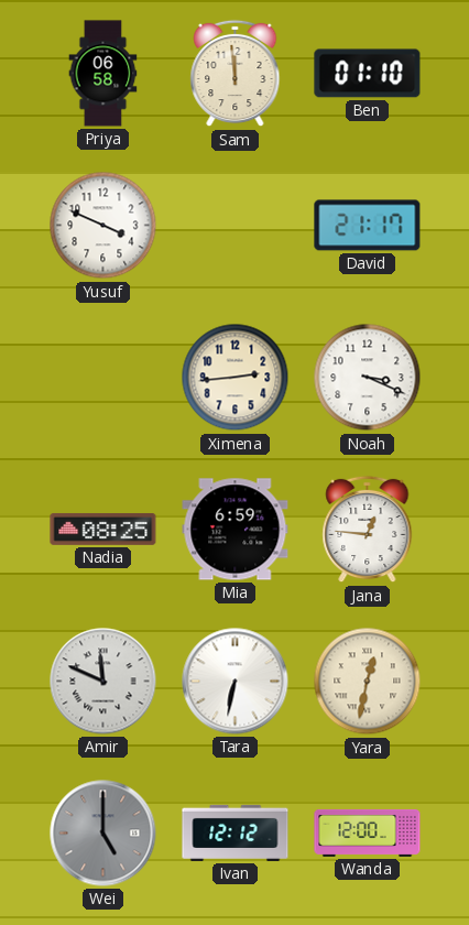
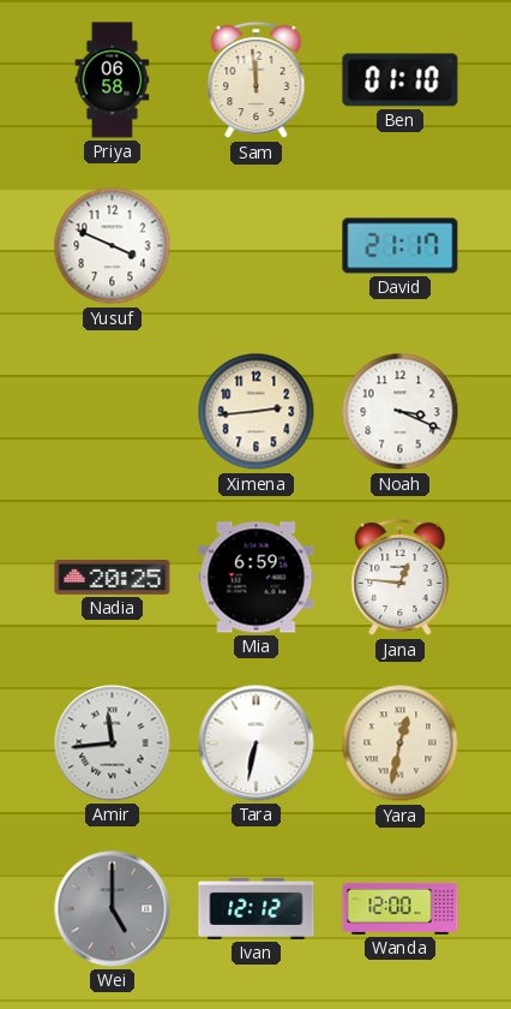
Nadia: 08:25 -> 20:25
Amir: 11:49 -> 11:44
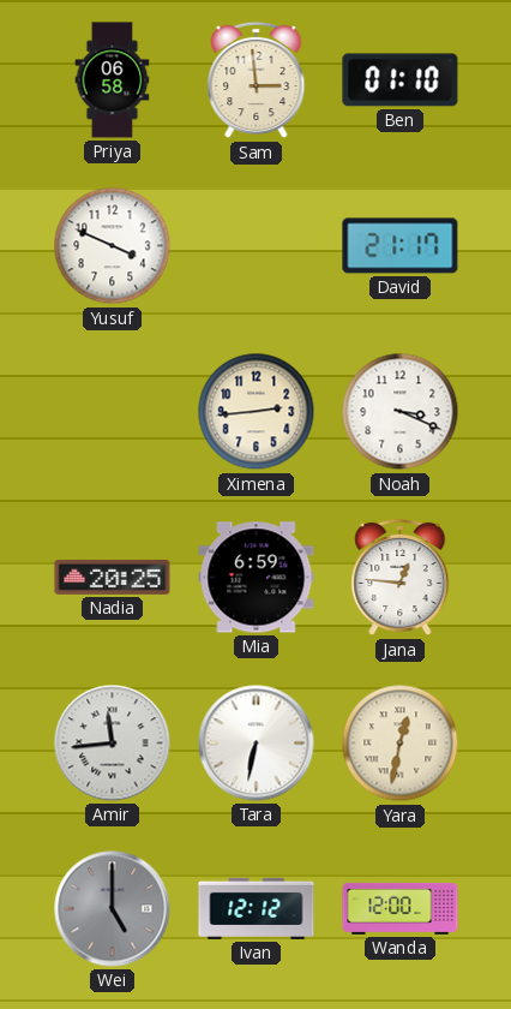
Sam: 11:59 -> 2:59
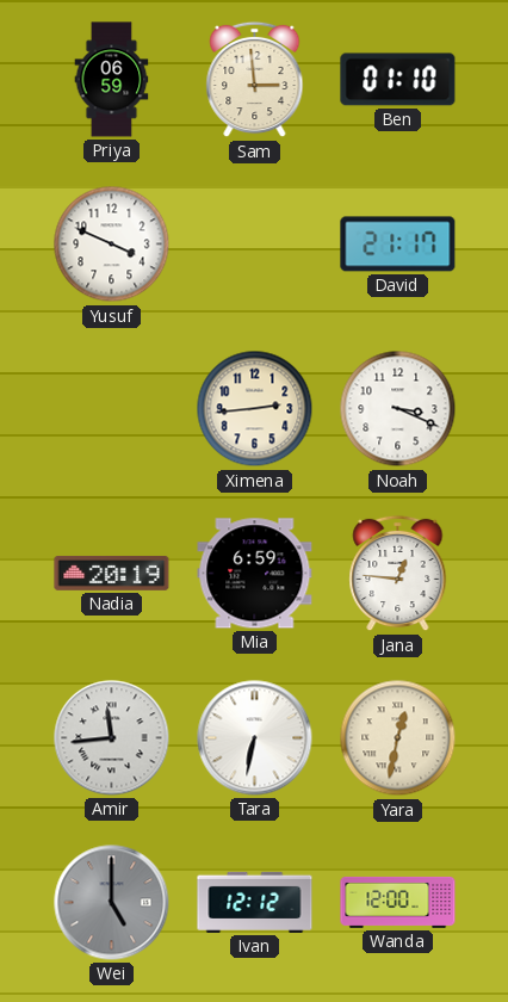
Priya: 06:58 -> 06:59
Nadia: 20:25 -> 20:19
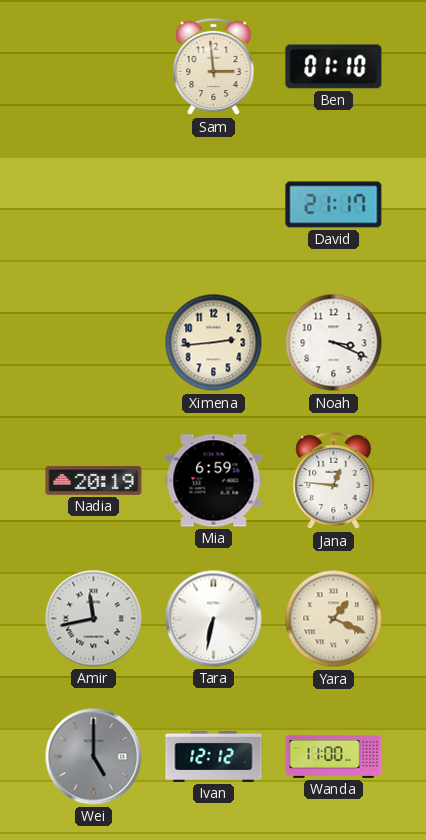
Priya: 06:59 -> none
Yusuf: 3:49 -> none
Amir: 11:44 -> 11:43
Yara: 12:32 -> 1:19
Wanda: 12:00 -> 11:00
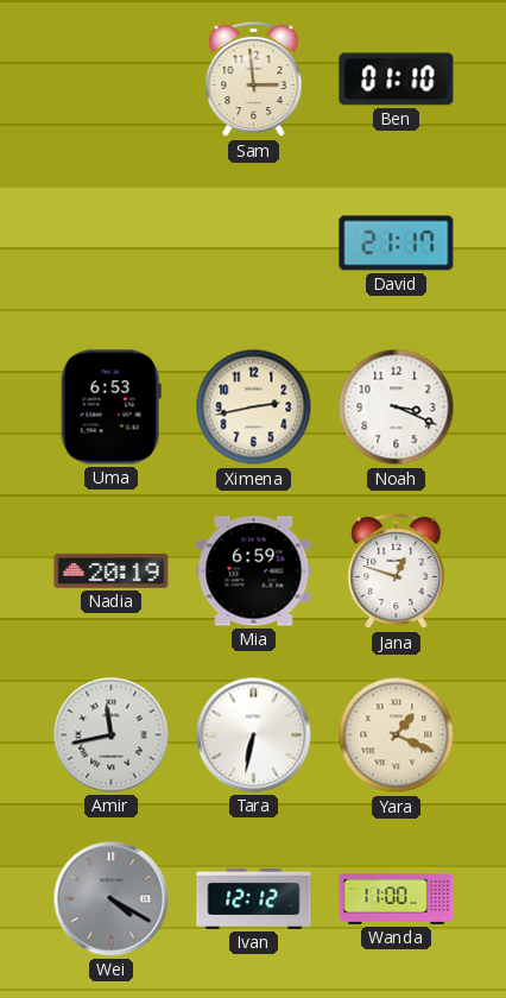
Uma: none -> 6:53
Ximena: 2:44 -> 2:43
Jana: 12:46 -> 12:48
Wei: 5:00 -> 4:20
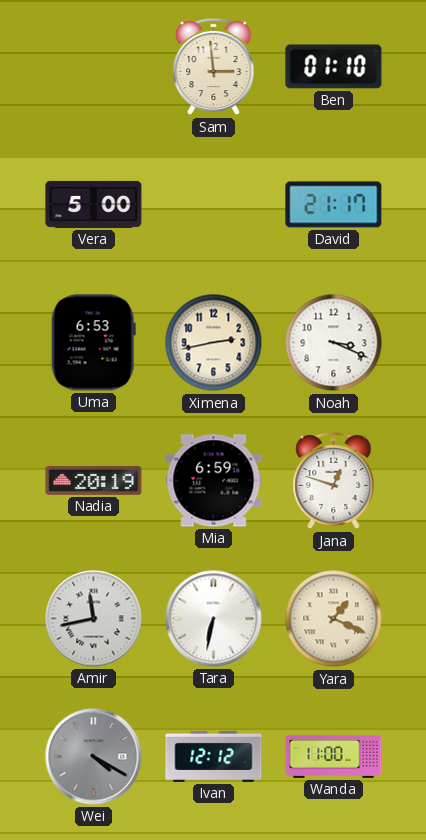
Vera: none -> 5:00
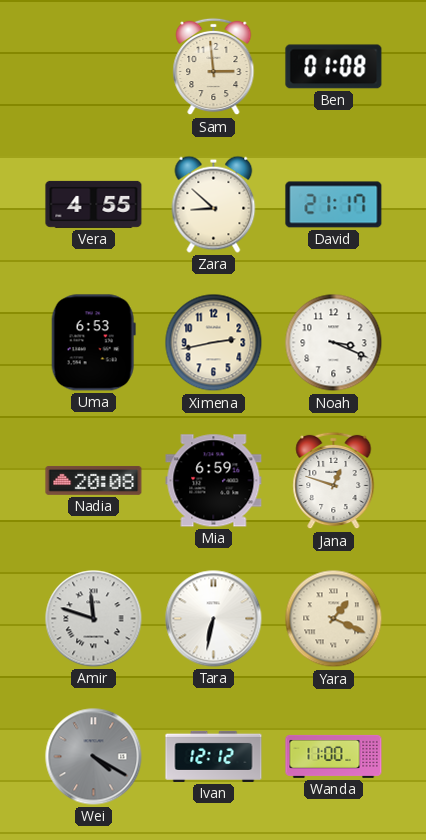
Ben: 01:10 -> 01:08
Vera: 5:00 -> 4:55
Zara: none -> 8:52
Nadia: 20:19 -> 20:08
Amir: 11:43 -> 11:48
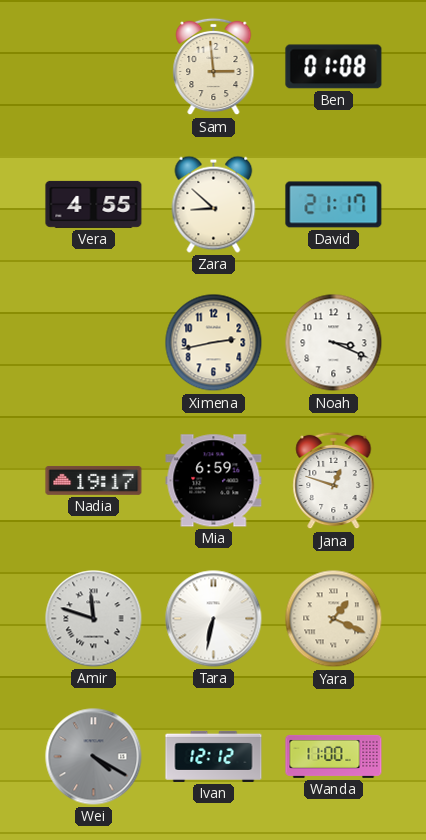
Uma: 6:53 -> none
Nadia: 20:08 -> 19:17
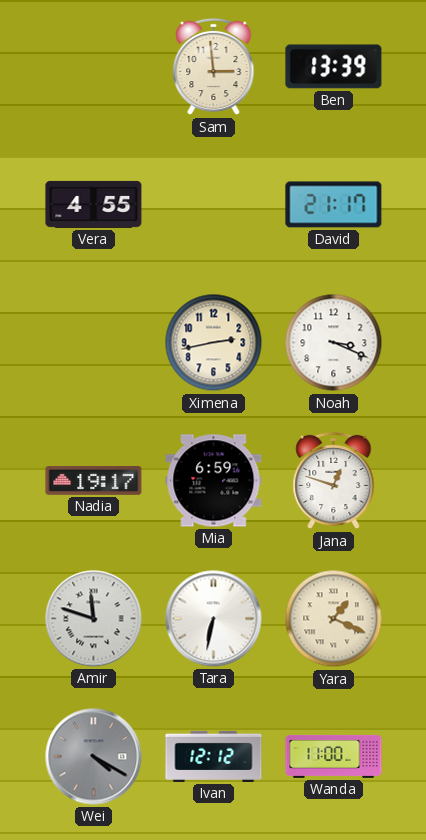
Ben: 01:08 -> 13:39
Zara: 8:52 -> none
